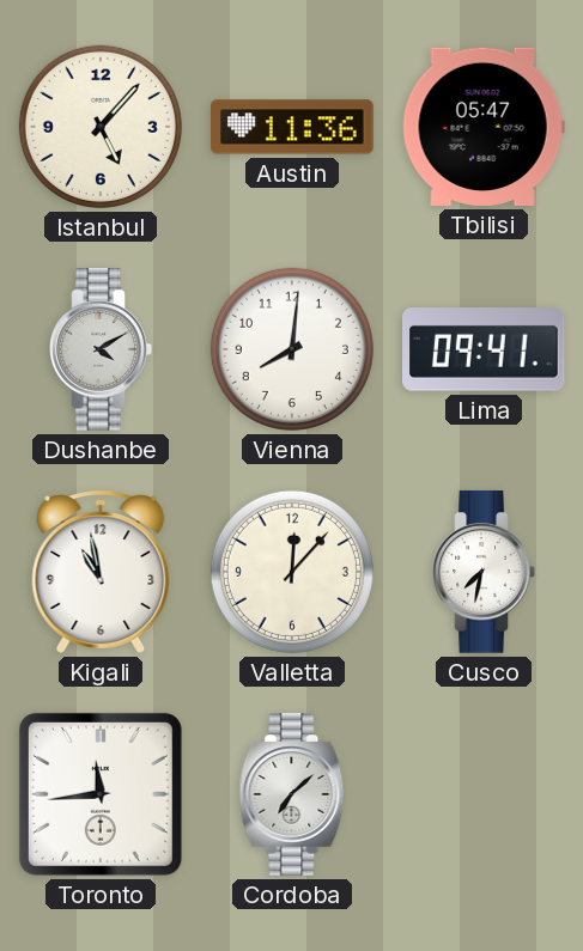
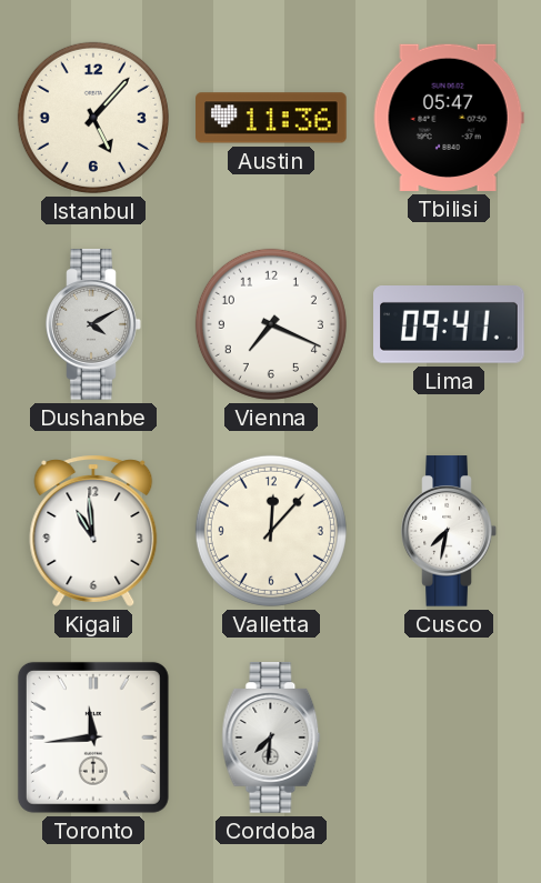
Vienna: 8:01 -> 7:19
Kigali: 10:58 -> 10:59
Cordoba: 7:08 -> 7:31
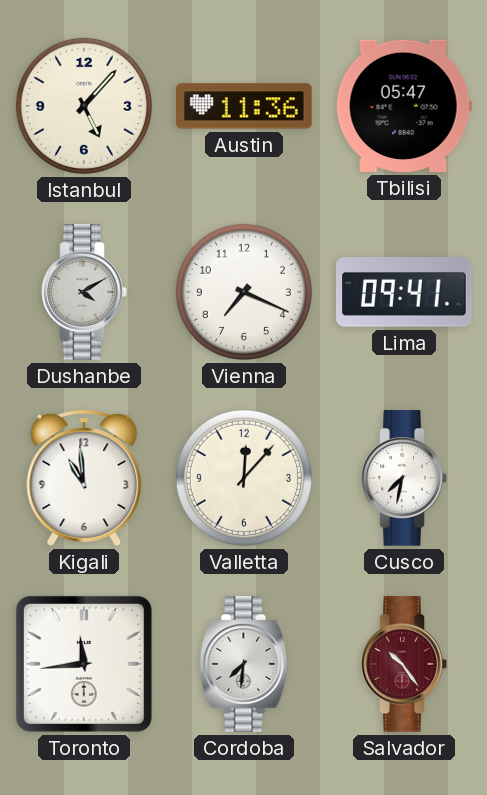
Salvador: none -> 10:24
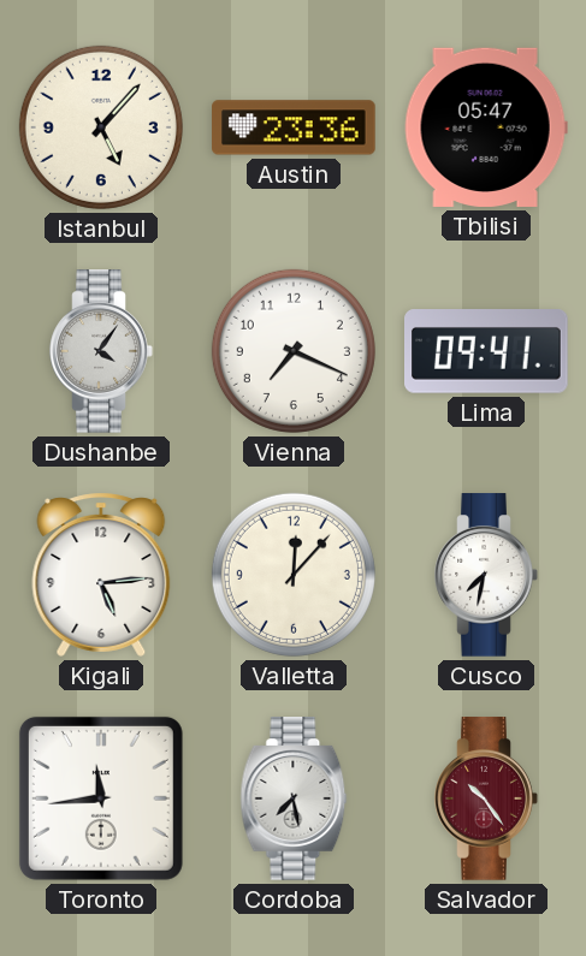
Austin: 11:36 -> 23:36
Dushanbe: 4:10 -> 4:06
Kigali: 10:59 -> 5:14
Cordoba: 7:31 -> 7:28
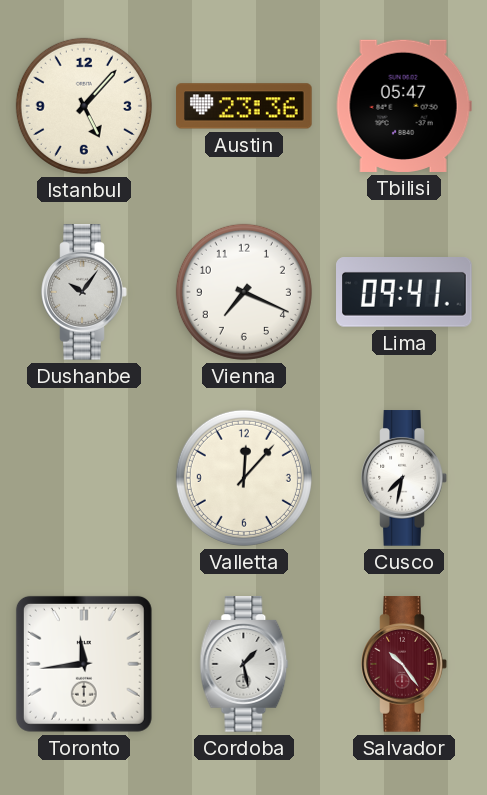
Dushanbe: 4:06 -> 10:06
Kigali: 5:14 -> none
Cordoba: 7:28 -> 1:28
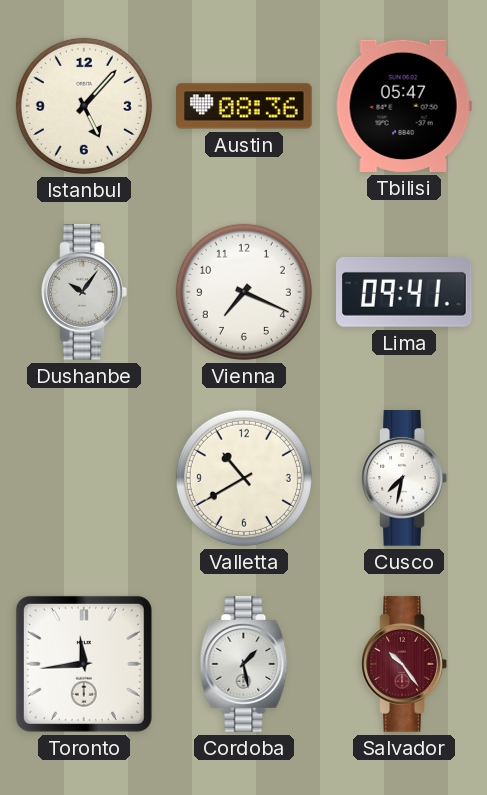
Austin: 23:36 -> 08:36
Valletta: 12:07 -> 10:40
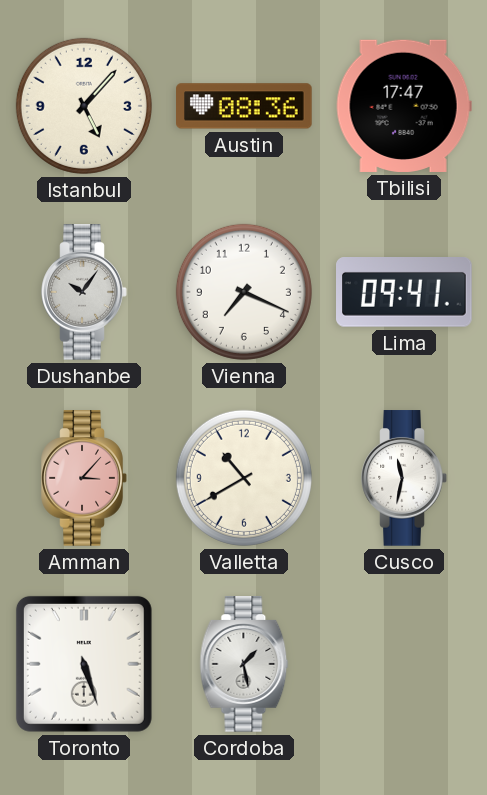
Tbilisi: 05:47 -> 17:47
Amman: none -> 3:07
Cusco: 7:32 -> 11:32
Toronto: 11:44 -> 5:27
Salvador: 10:24 -> none
